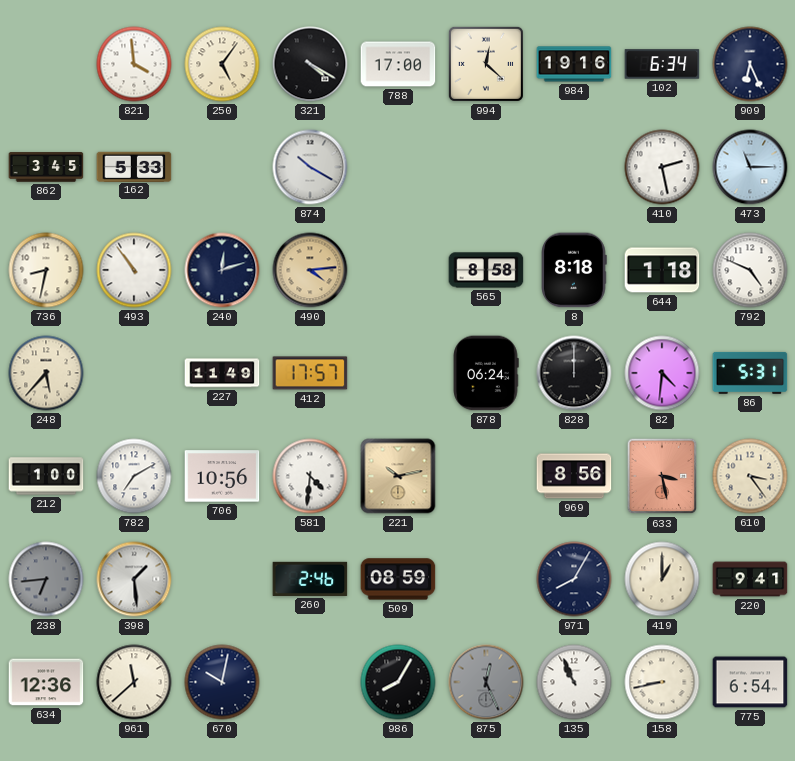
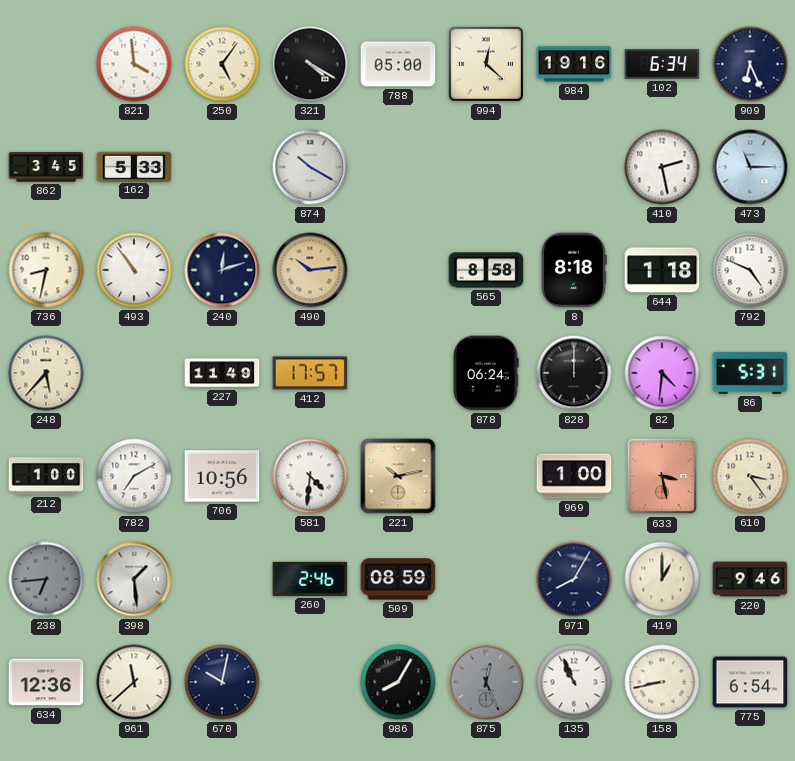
788: 17:00 -> 05:00
490: 4:14 -> 10:14
969: 8:56 -> 1:00
220: 9:41 -> 9:46
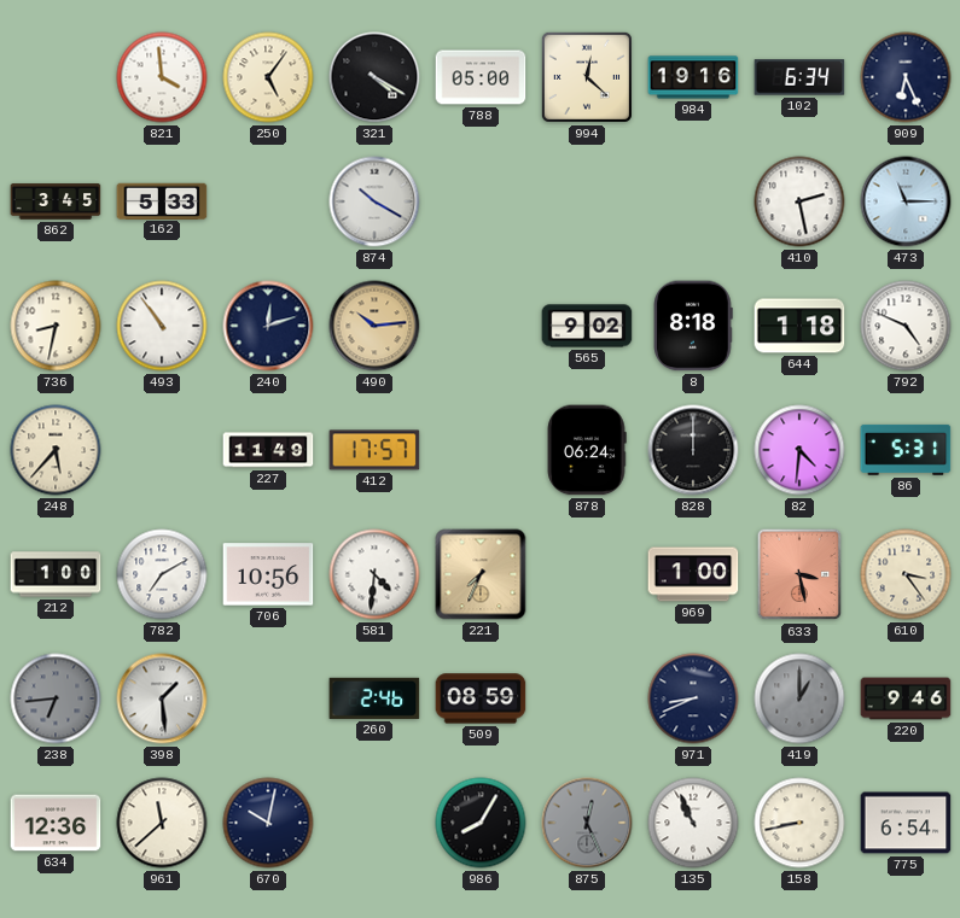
565: 8:58 -> 9:02
221: 10:13 -> 7:34
971: 8:05 -> 8:41
419 dial: cream -> grey
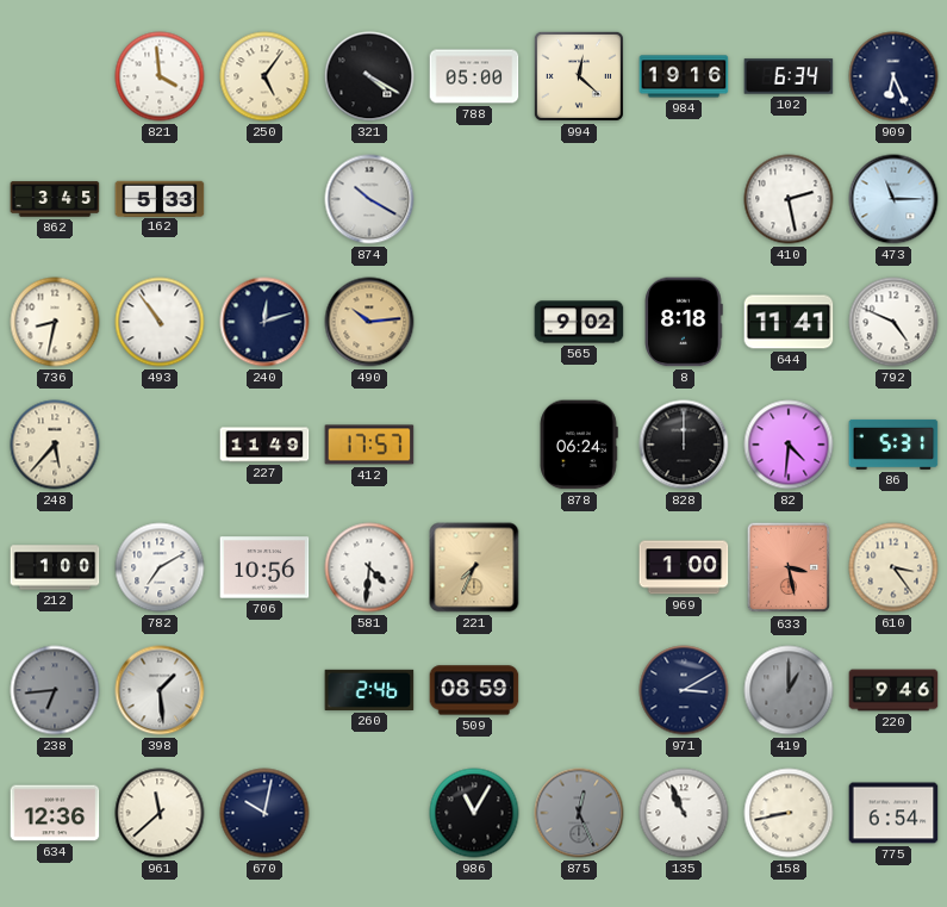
644: 1:18 -> 11:41
971: 8:41 -> 3:10
986: 8:05 -> 11:05
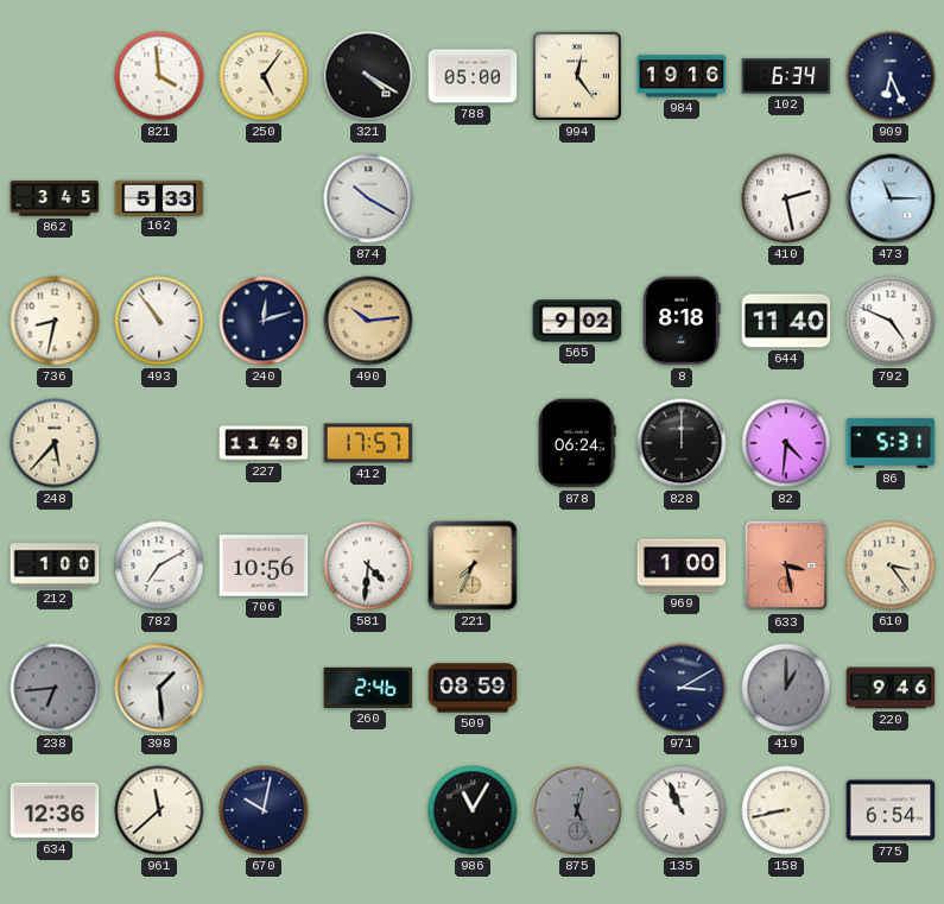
994: 12:22 -> 12:24
644: 11:41 -> 11:40
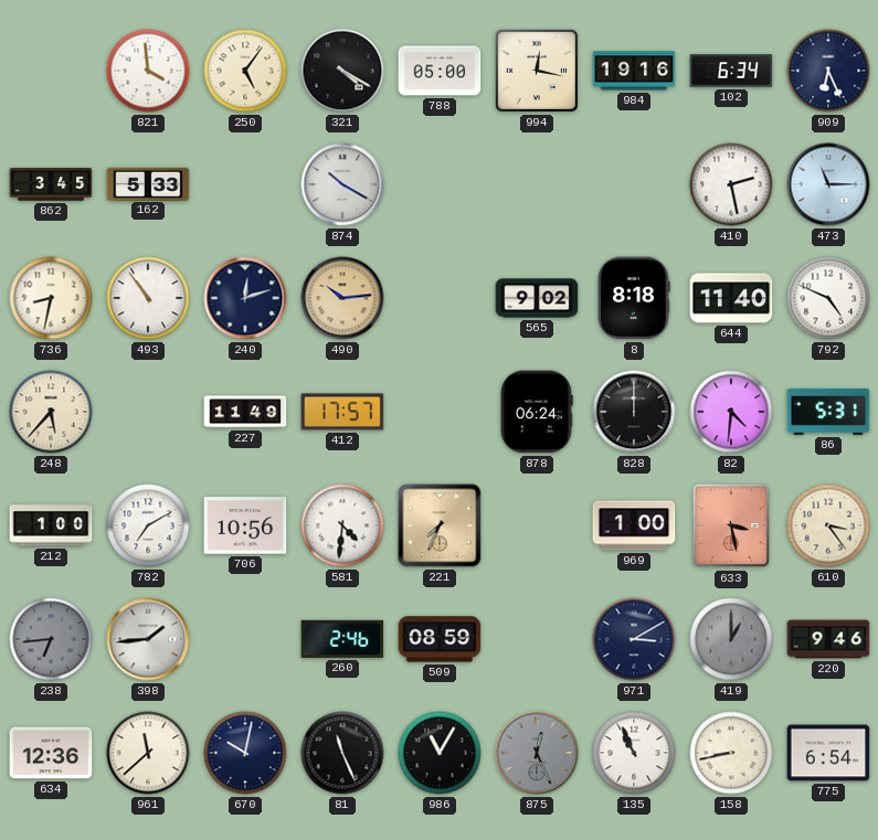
994: 12:24 -> 12:17
398: 1:29 -> 1:44
81: none -> 11:26
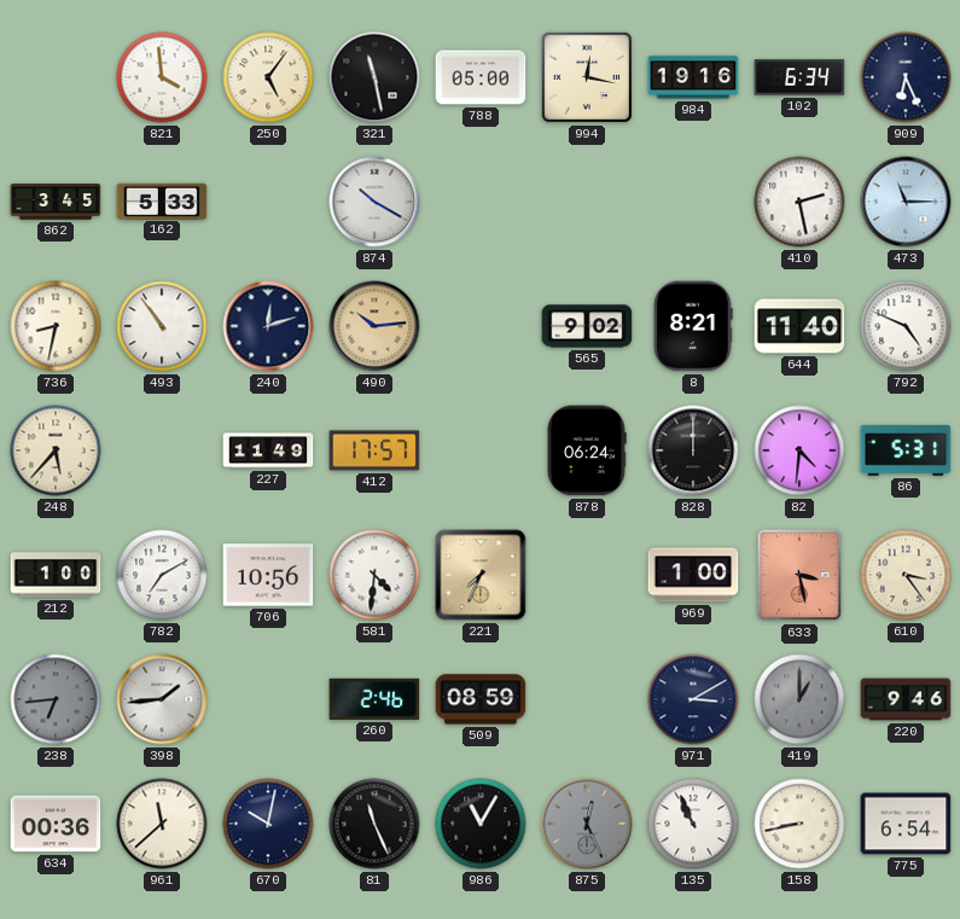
321: 4:20 -> 11:28
8: 8:18 -> 8:21
634: 12:36 -> 00:36
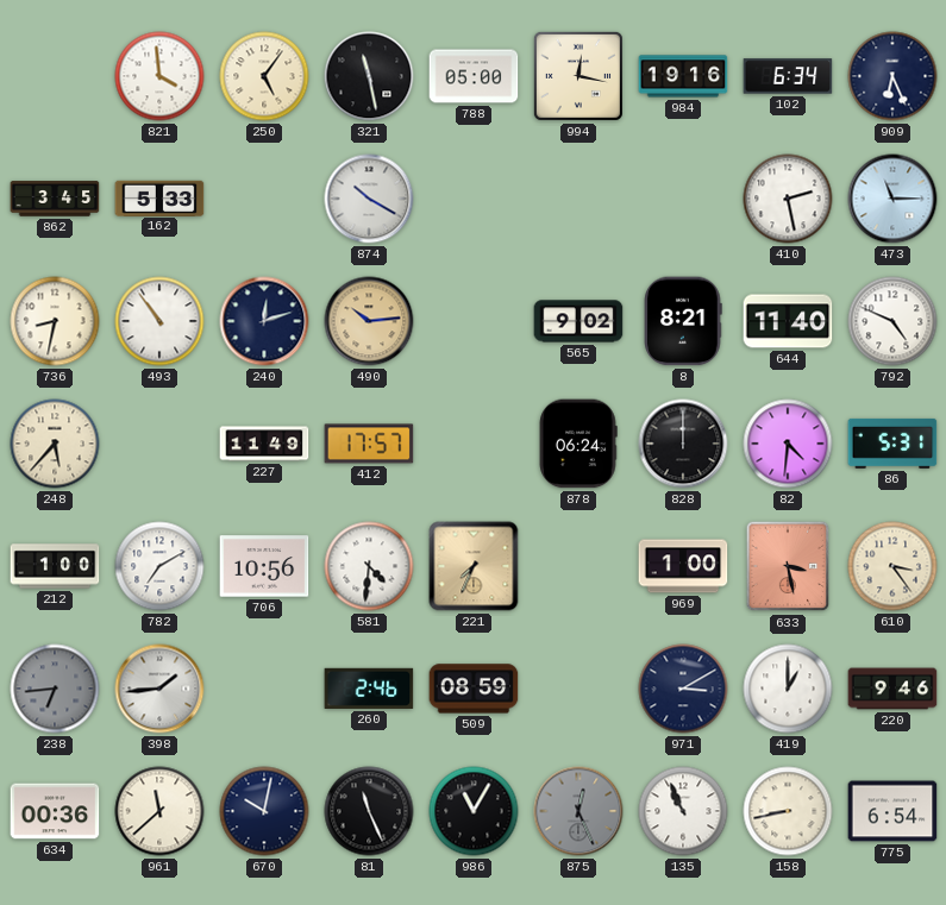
419 dial: grey -> white
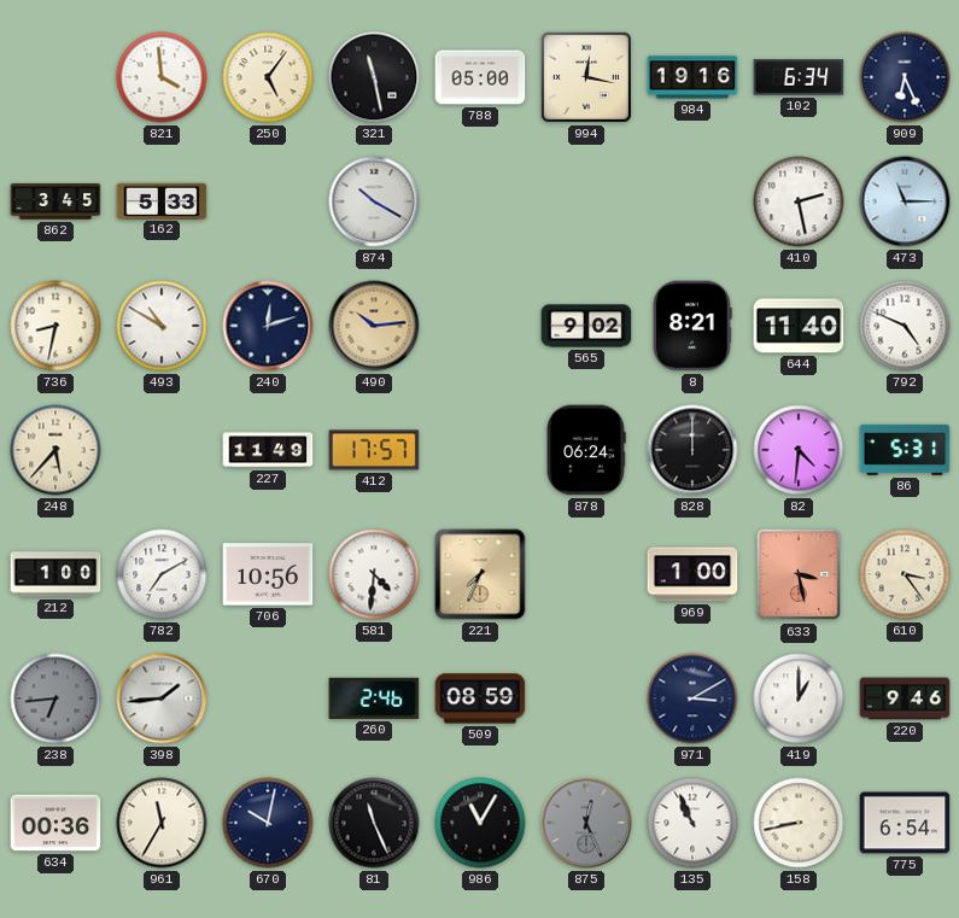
493: 10:54 -> 10:50
961: 11:38 -> 11:35
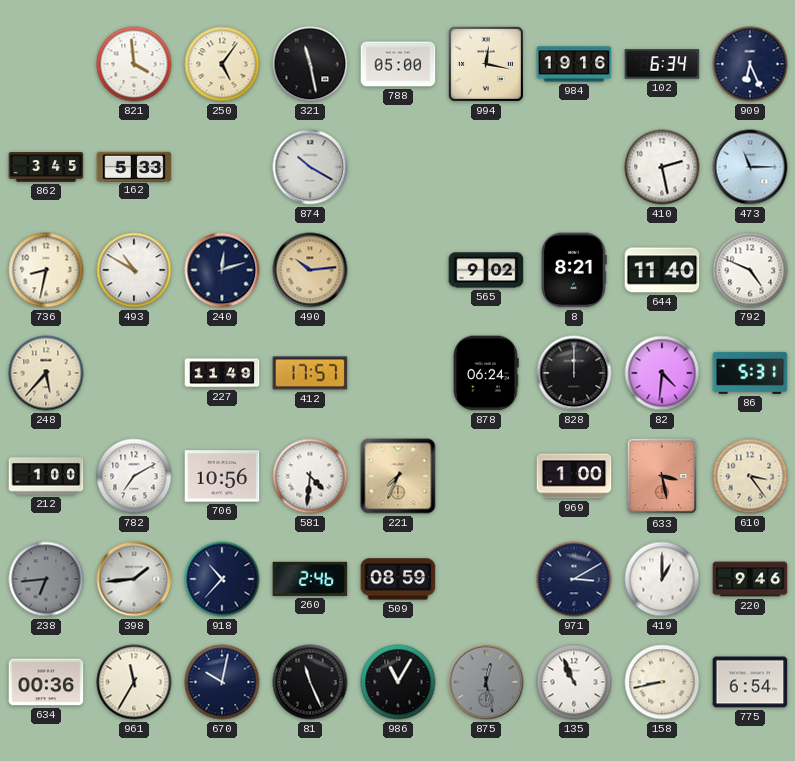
918: none -> 10:37
875: 12:26 -> 12:28
